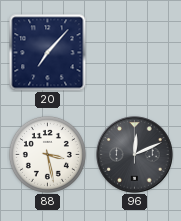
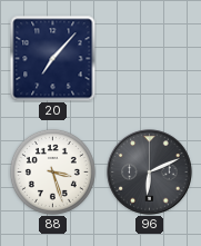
88: 3:28 -> 3:27
96: 12:11 -> 6:11
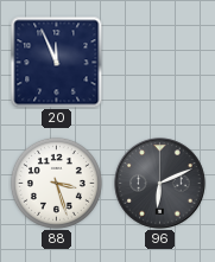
20: 7:07 -> 11:56
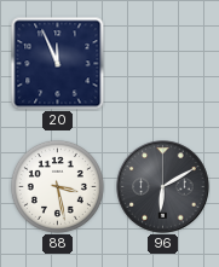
88: 3:27 -> 3:28
96: 6:11 -> 6:10
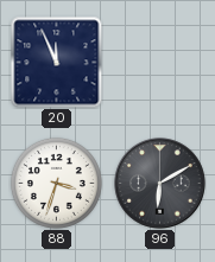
88: 3:28 -> 3:33
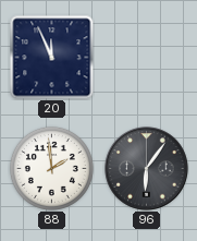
88: 3:33 -> 1:59
96: 6:10 -> 6:06
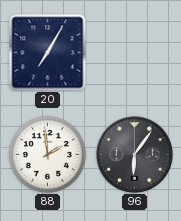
20: 11:56 -> 7:05
